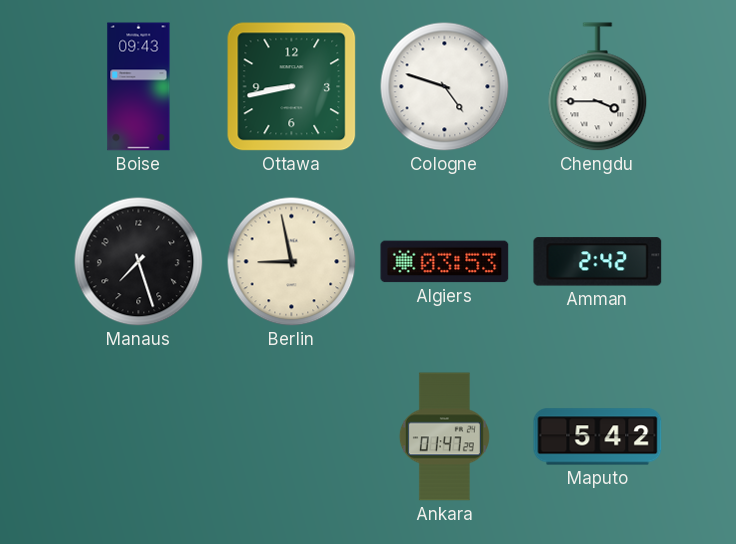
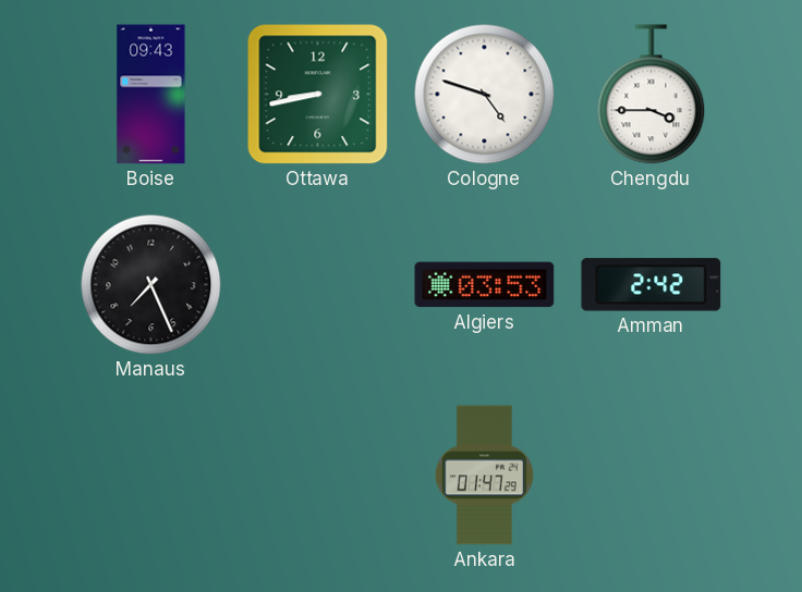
Manaus: 7:27 -> 7:26
Berlin: 8:58 -> none
Maputo: 5:42 -> none
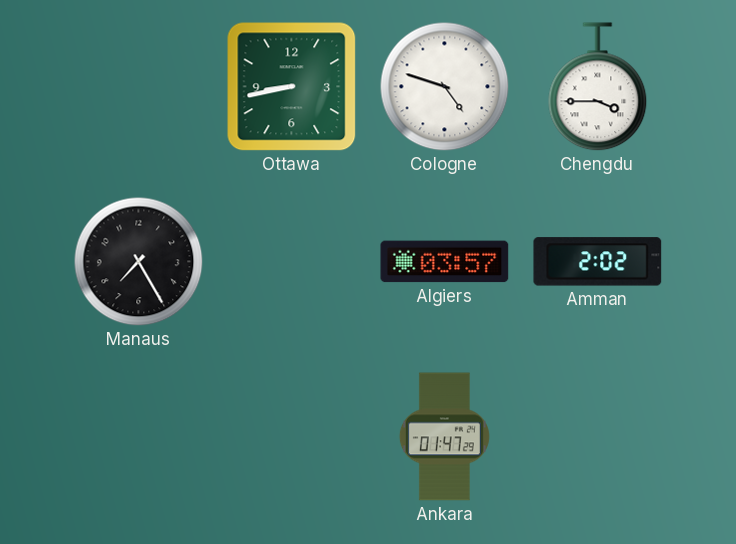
Boise: 09:43 -> none
Manaus: 7:26 -> 7:25
Algiers: 03:53 -> 03:57
Amman: 2:42 -> 2:02
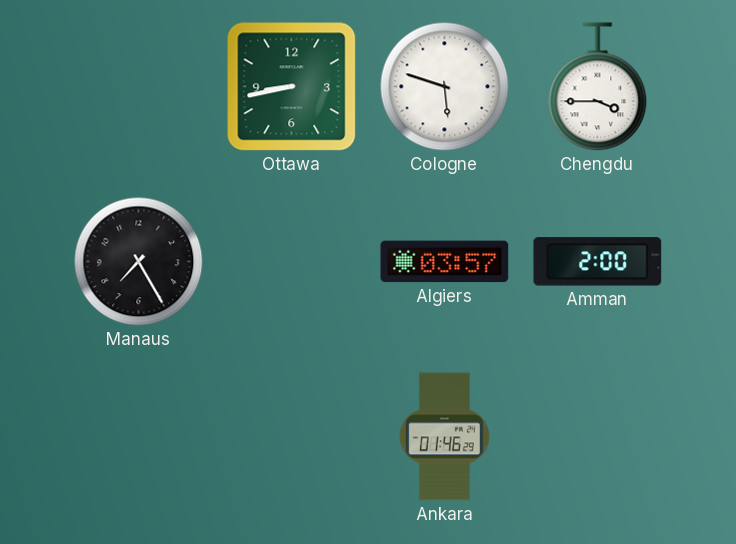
Cologne: 4:48 -> 5:48
Amman: 2:02 -> 2:00
Ankara: 01:47 -> 01:46
